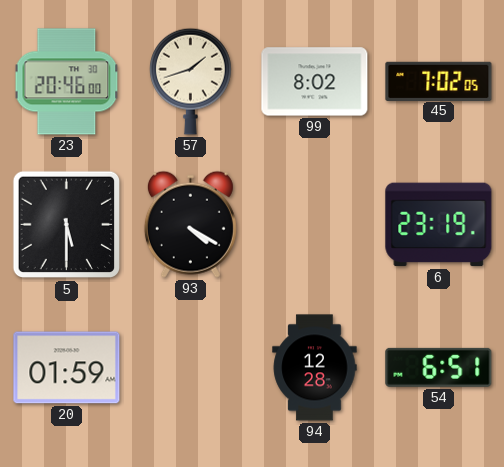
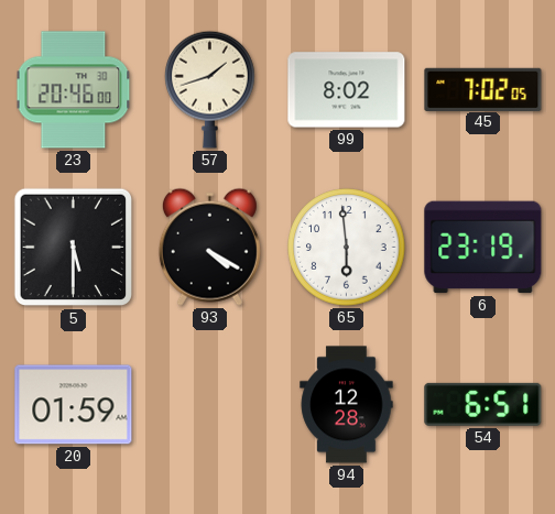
65: none -> 5:59
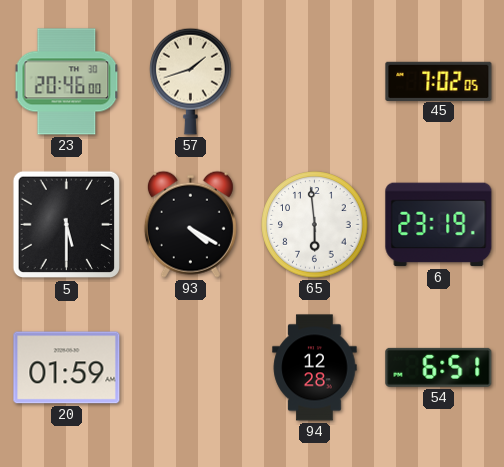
99: 8:02 -> none
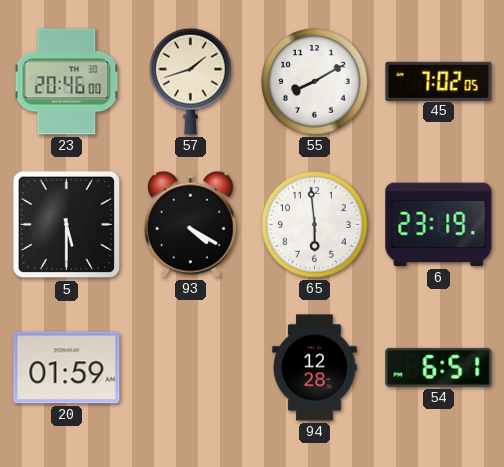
55: none -> 8:10
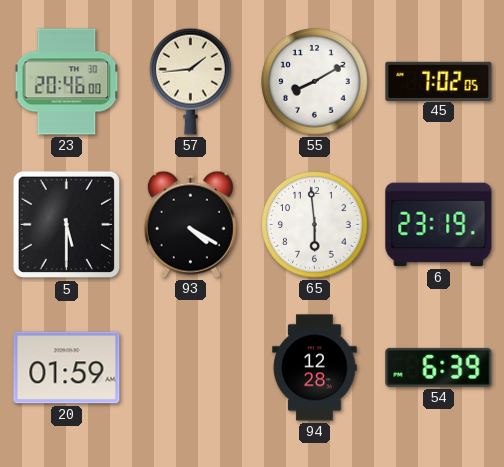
57: 1:42 -> 1:44
54: 6:51 -> 6:39
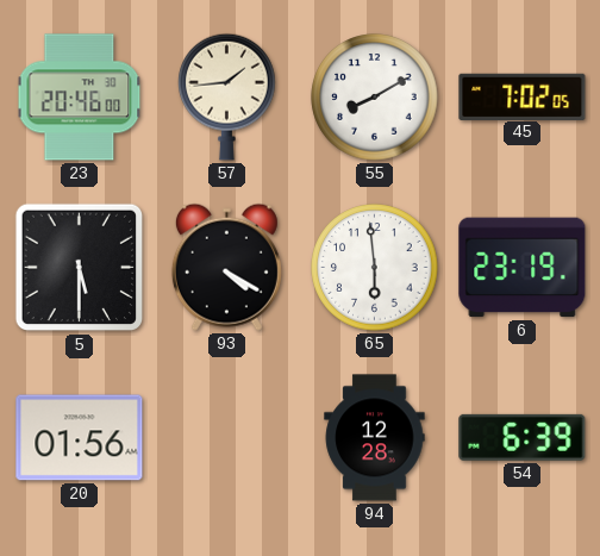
20: 01:59 -> 01:56
